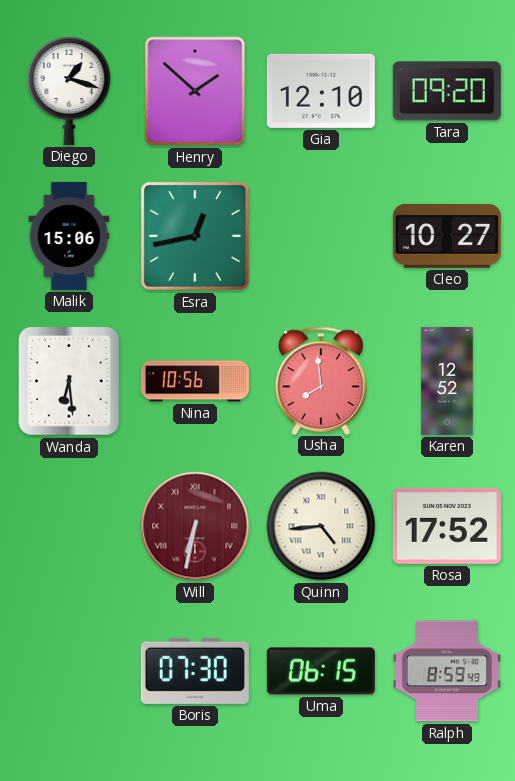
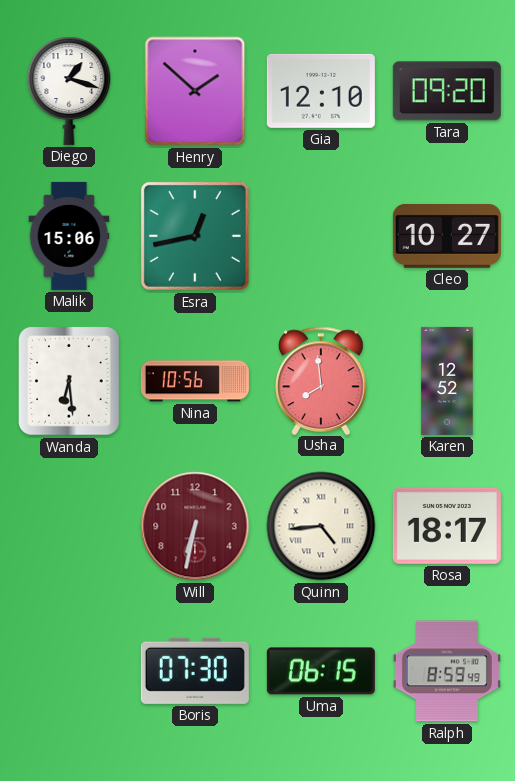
Will numerals: Roman -> Arabic
Rosa: 17:52 -> 18:17
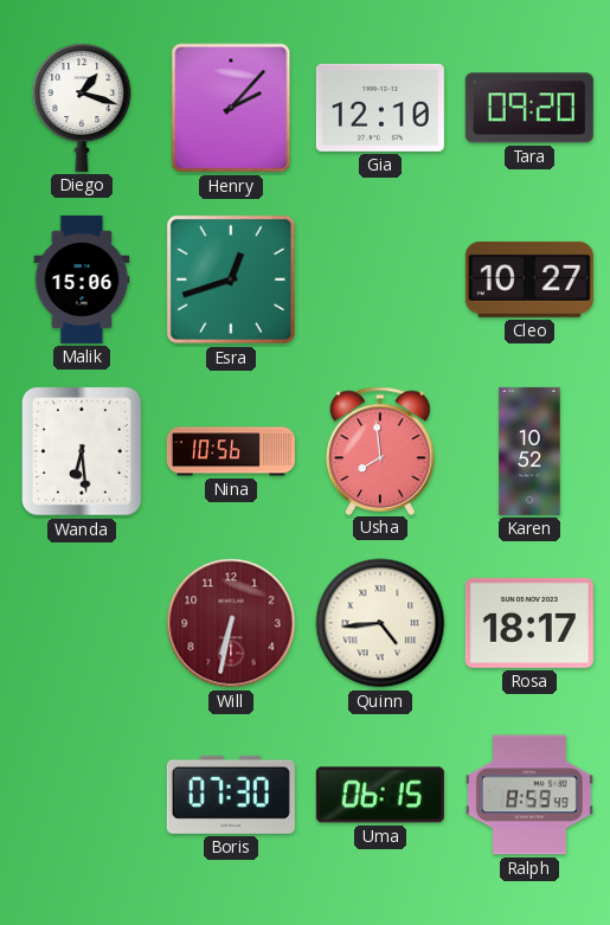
Henry: 1:52 -> 2:07
Esra: 12:43 -> 12:42
Karen: 12:52 -> 10:52
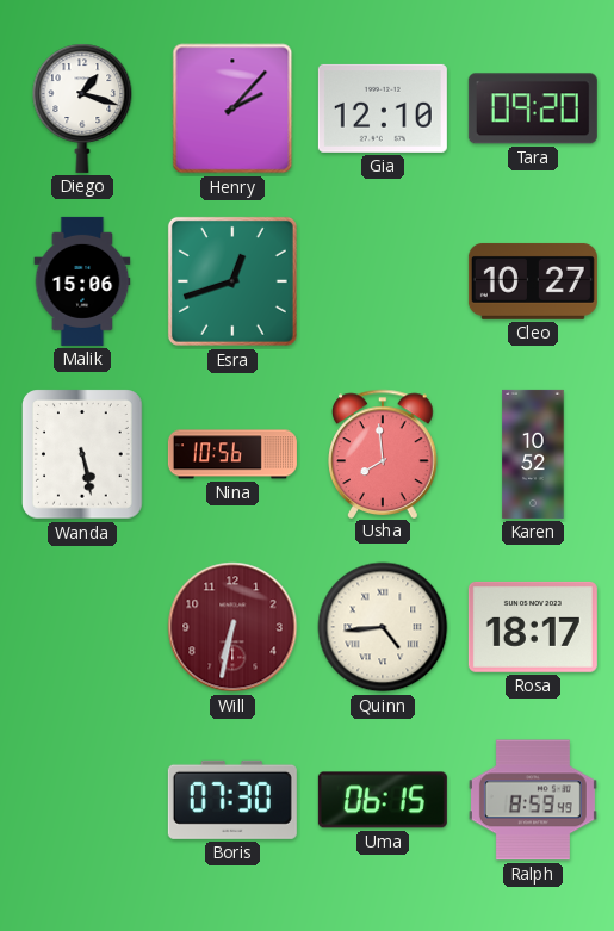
Wanda: 6:29 -> 5:28
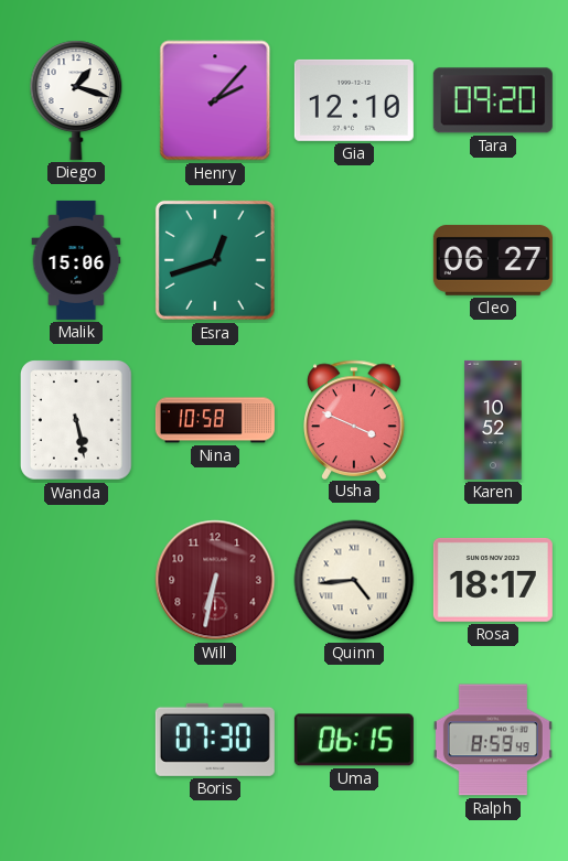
Cleo: 10:27 -> 06:27
Nina: 10:56 -> 10:58
Usha: 7:59 -> 3:49
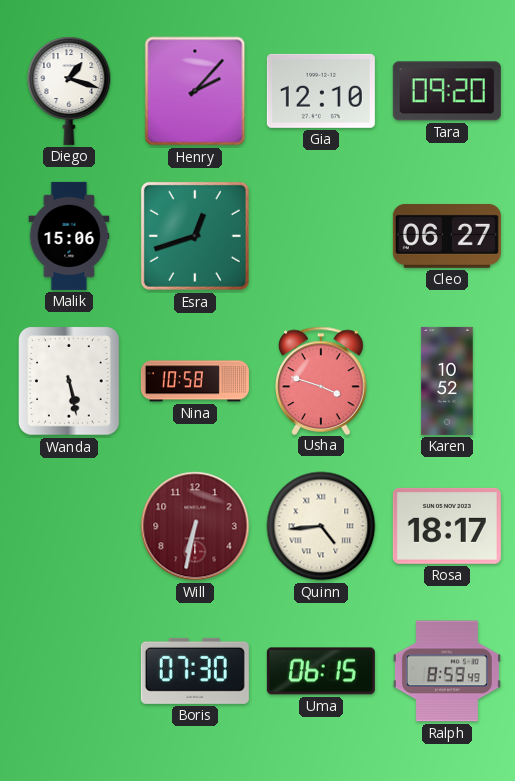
Usha: 3:49 -> 3:48
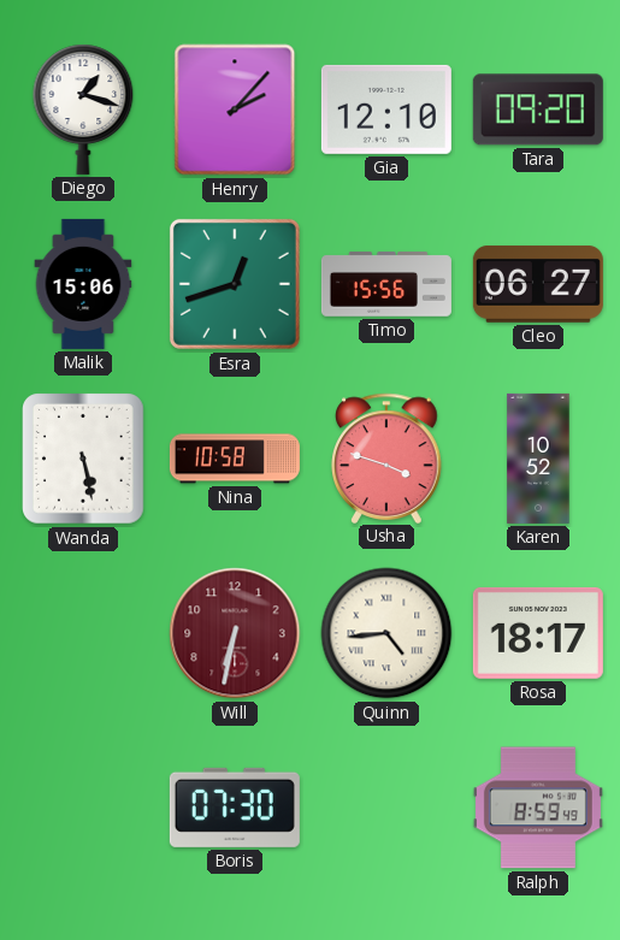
Timo: none -> 15:56
Uma: 06:15 -> none
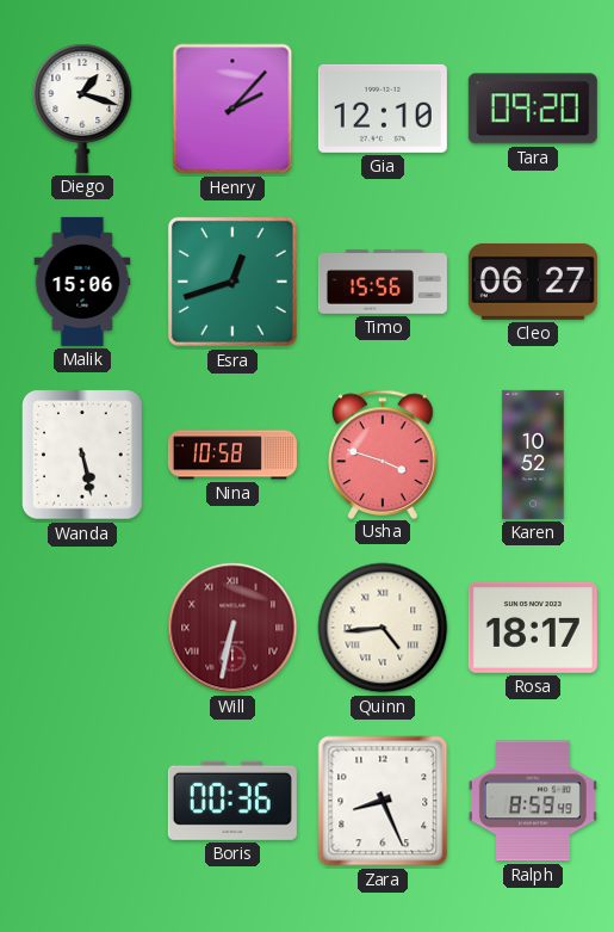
Will numerals: Arabic -> Roman
Boris: 07:30 -> 00:36
Zara: none -> 8:26
